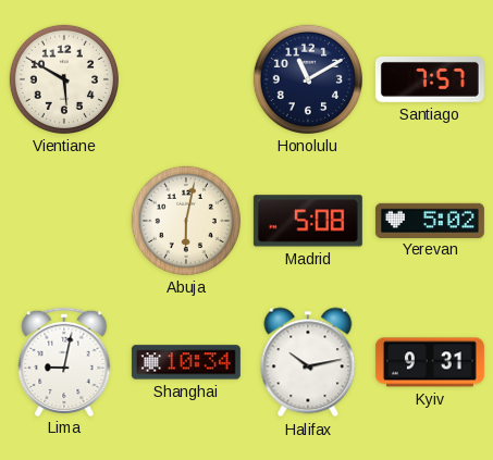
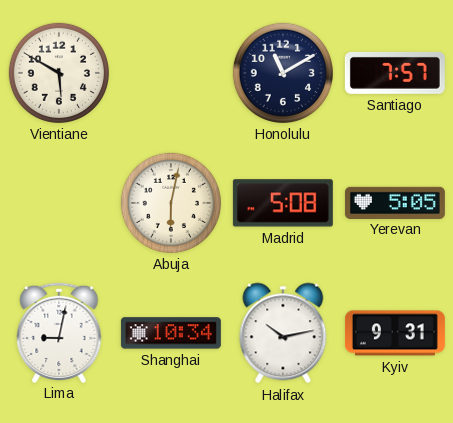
Yerevan: 5:02 -> 5:05
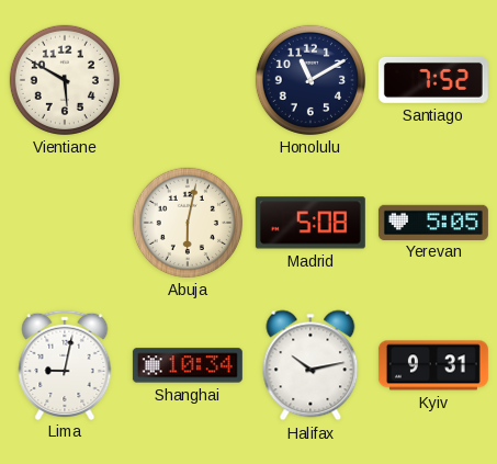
Santiago: 7:57 -> 7:52
